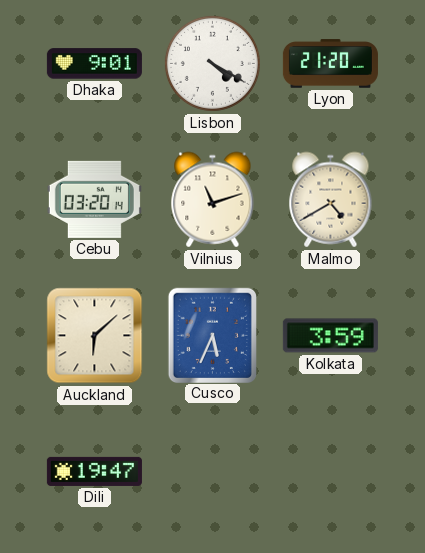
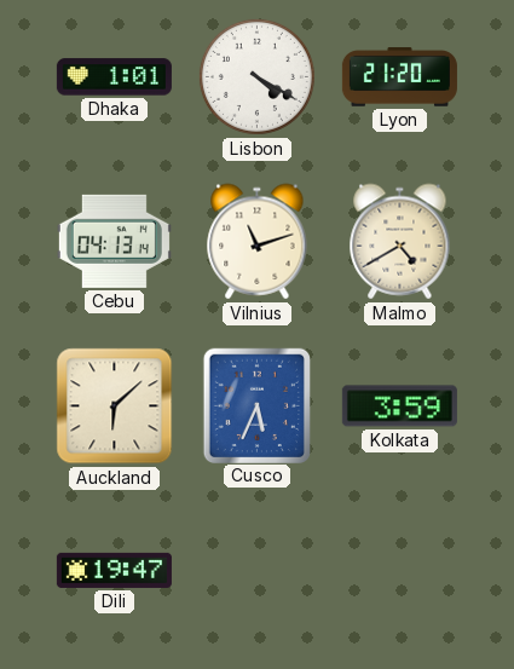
Dhaka: 9:01 -> 1:01
Cebu: 03:20 -> 04:13
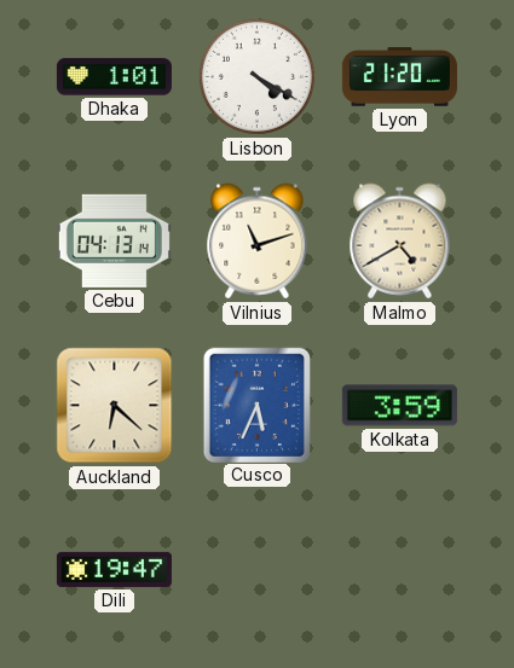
Auckland: 6:08 -> 6:22
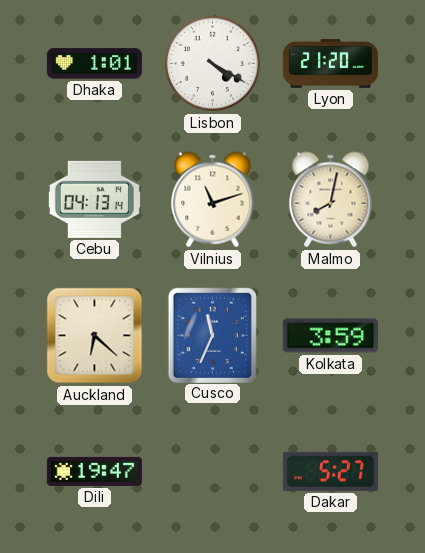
Malmo: 4:40 -> 8:02
Cusco: 5:34 -> 11:34
Dakar: none -> 5:27
